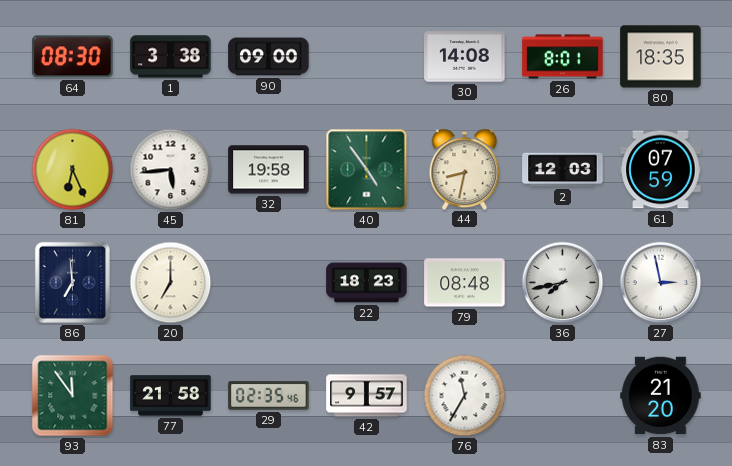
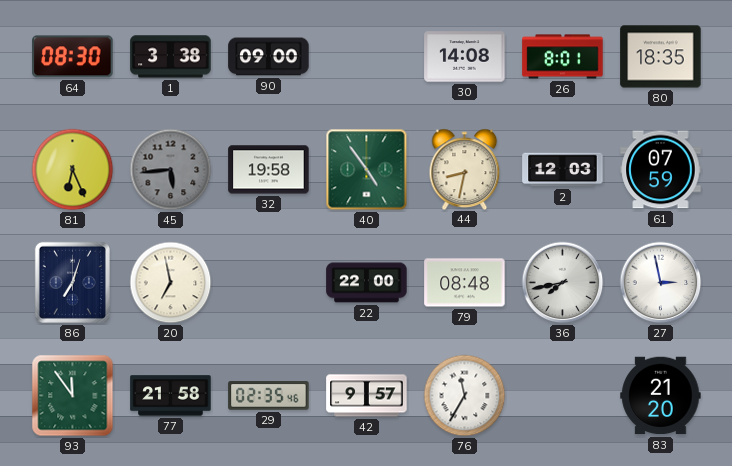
45 dial: white -> grey
86: 6:59 -> 7:03
20: 7:00 -> 6:58
22: 18:23 -> 22:00
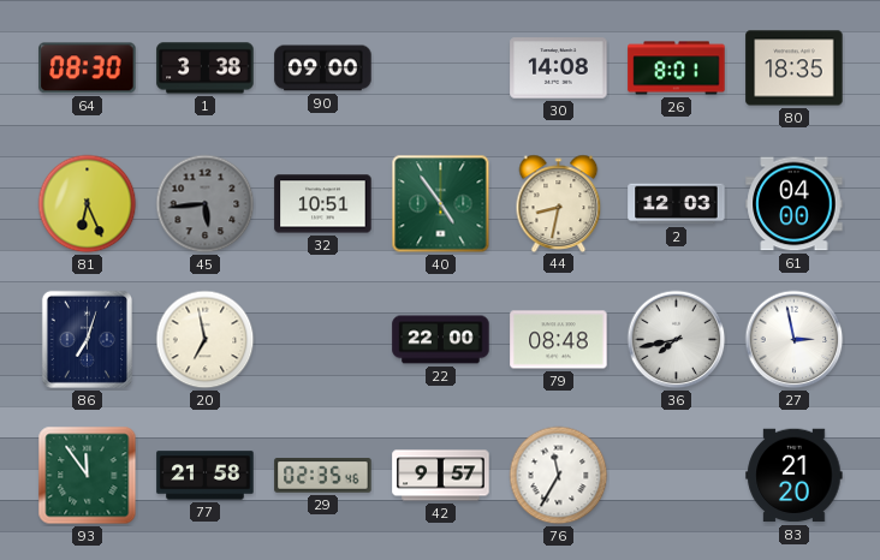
32: 19:58 -> 10:51
61: 07:59 -> 04:00
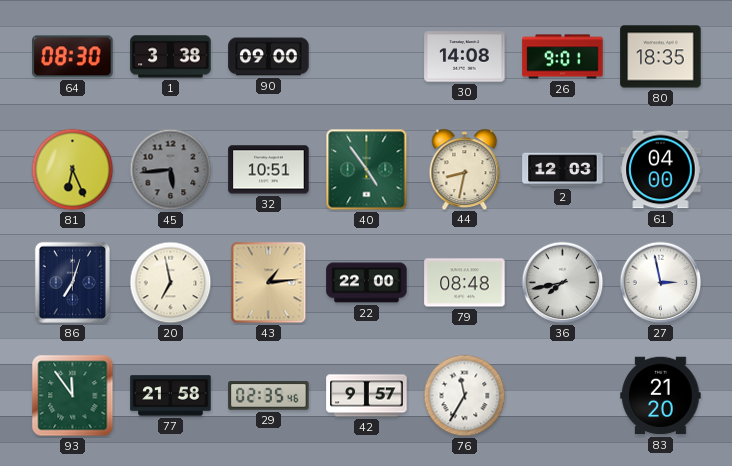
26: 8:01 -> 9:01
43: none -> 1:14
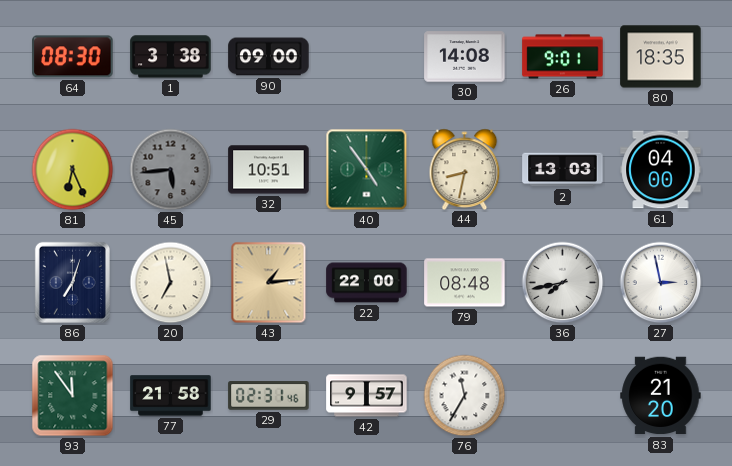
2: 12:03 -> 13:03
29: 02:35 -> 02:31
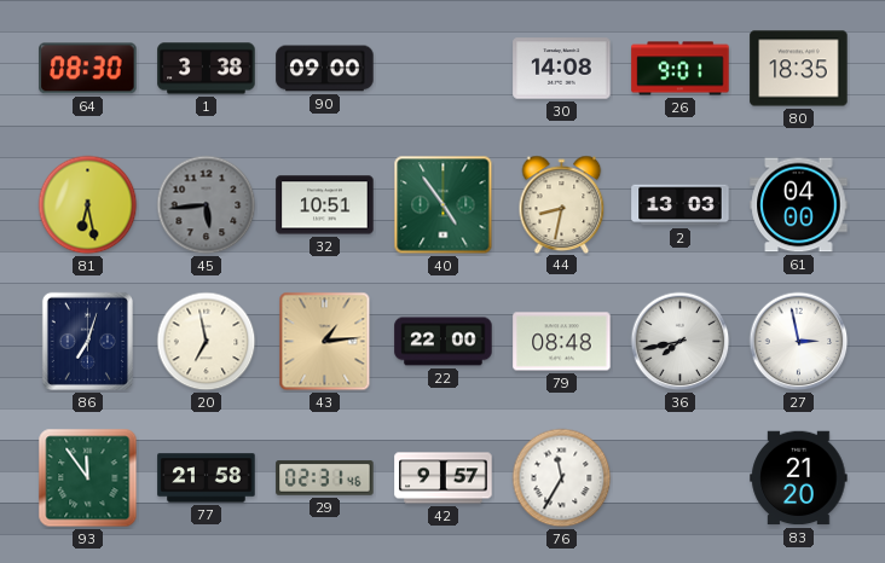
81: 6:26 -> 6:28
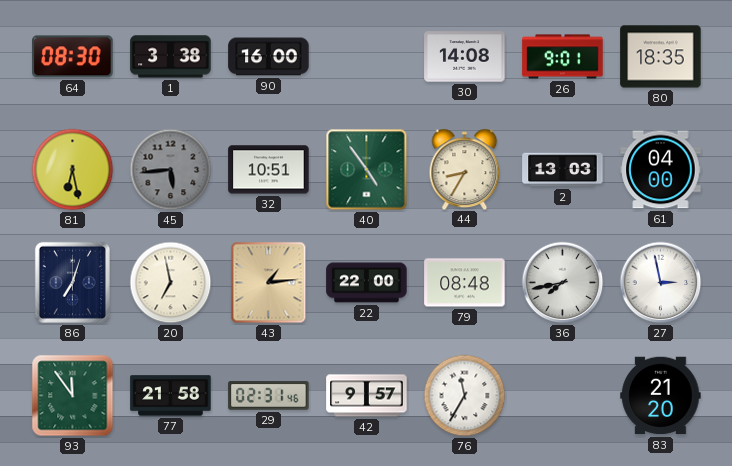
90: 09:00 -> 16:00
44: 8:32 -> 8:35
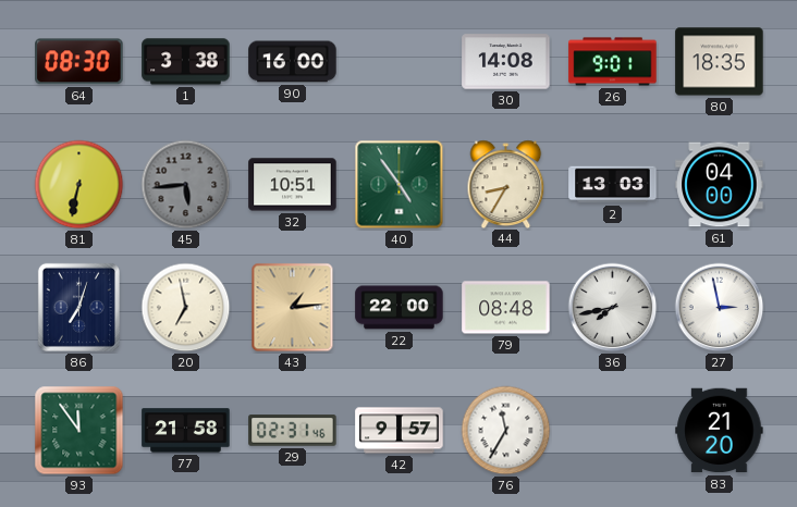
81: 6:28 -> 6:32
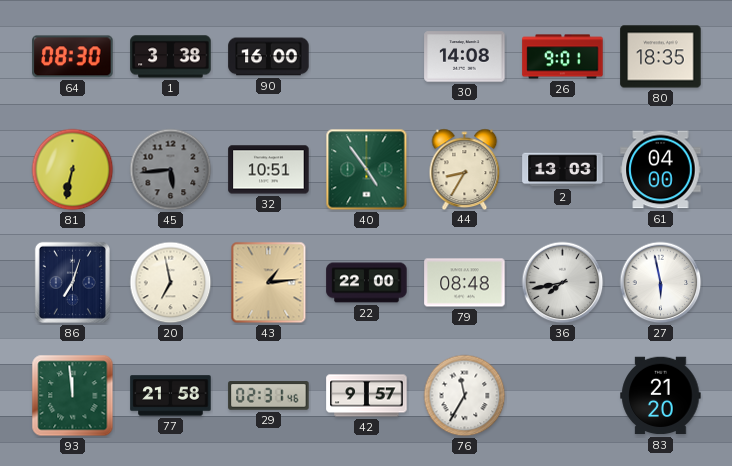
27: 2:58 -> 5:58
93: 11:54 -> 11:59
